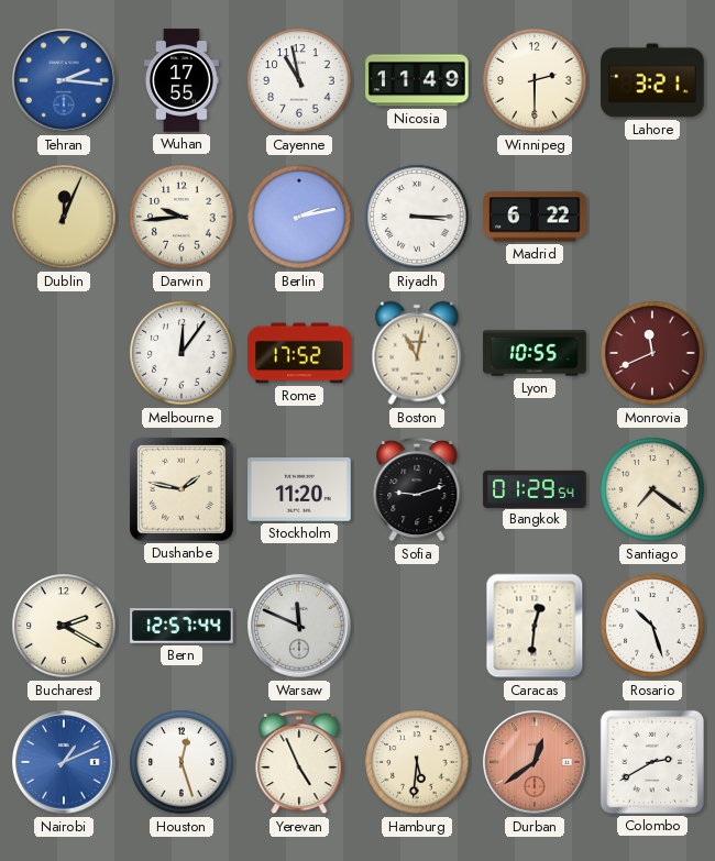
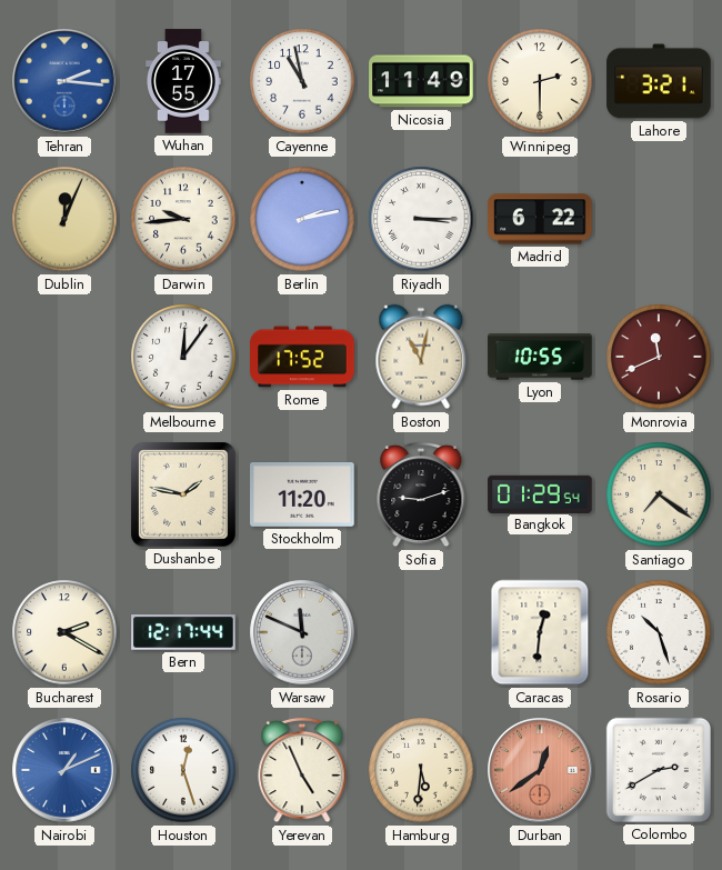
Bern: 12:57 -> 12:17
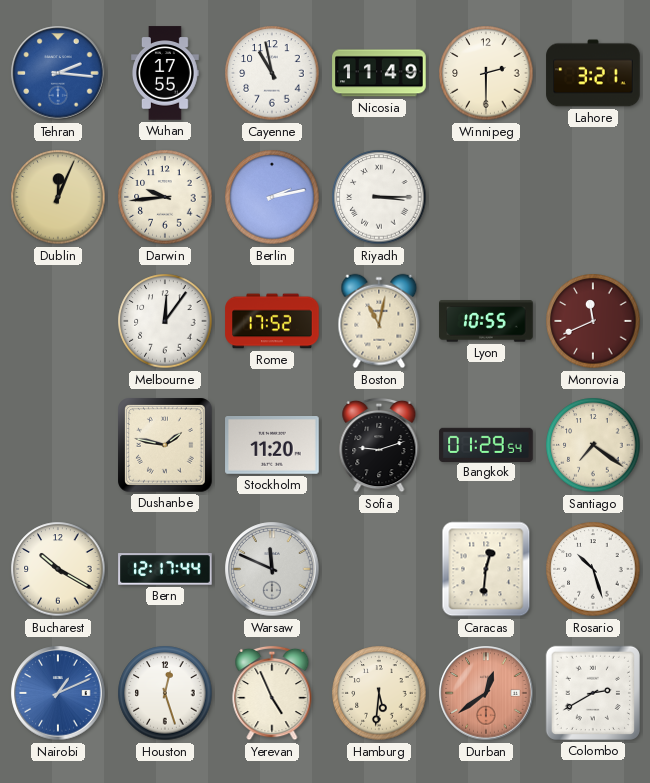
Madrid: 6:22 -> none
Bucharest: 2:20 -> 10:20
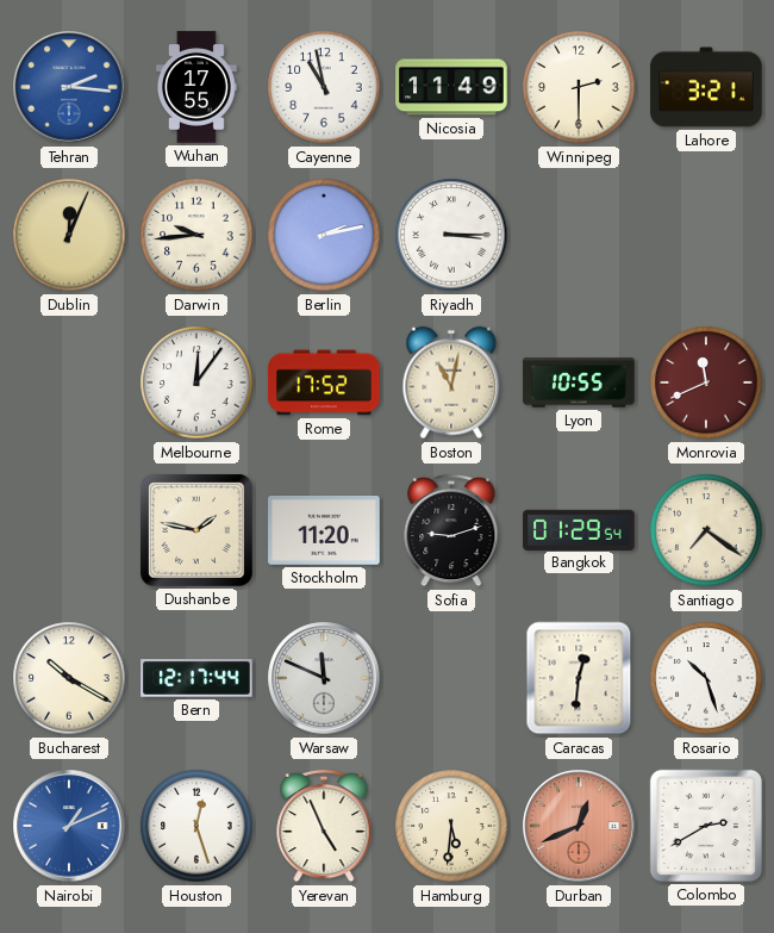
Durban: 12:39 -> 12:41
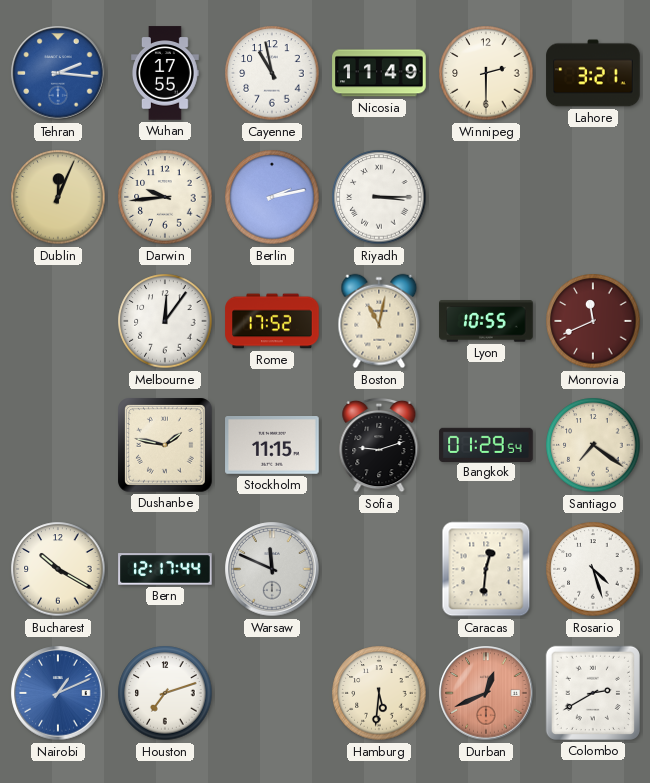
Stockholm: 11:20 -> 11:15
Rosario: 10:27 -> 4:27
Houston: 12:27 -> 7:12
Yerevan: 4:56 -> none
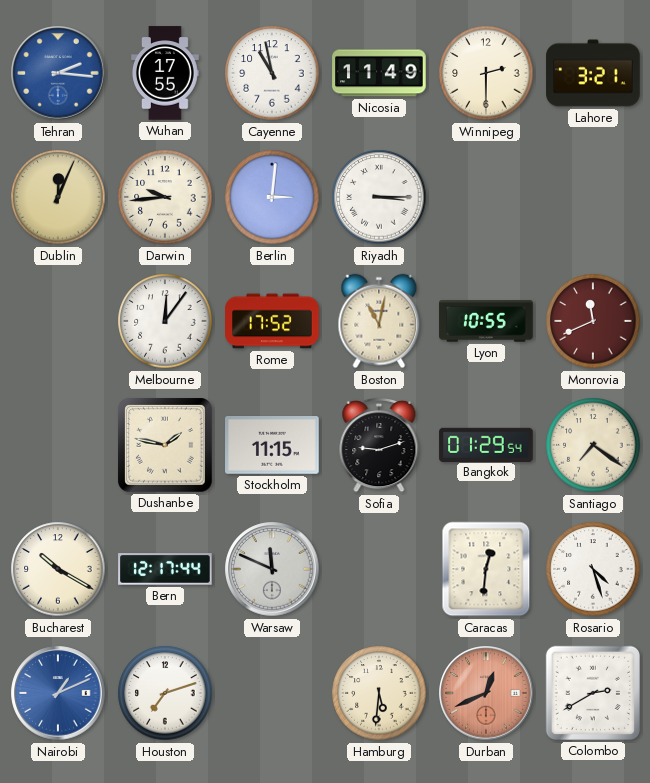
Berlin: 2:13 -> 3:01
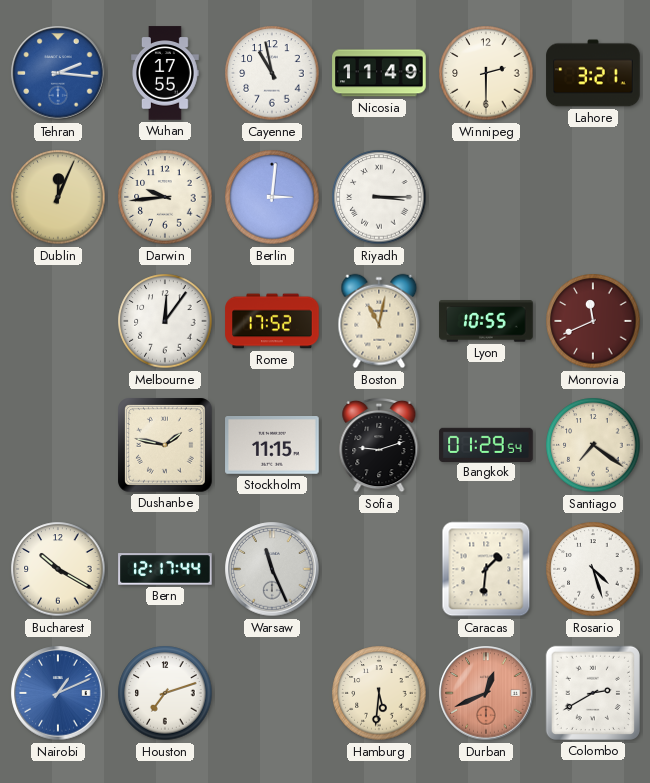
Warsaw: 11:49 -> 11:26
Caracas: 12:31 -> 1:31
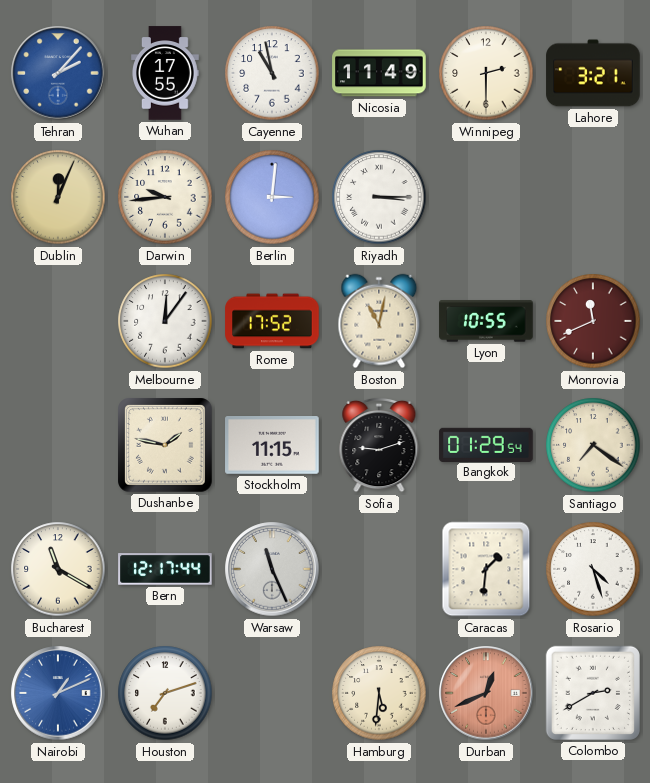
Tehran: 2:16 -> 2:07
Bucharest: 10:20 -> 11:20
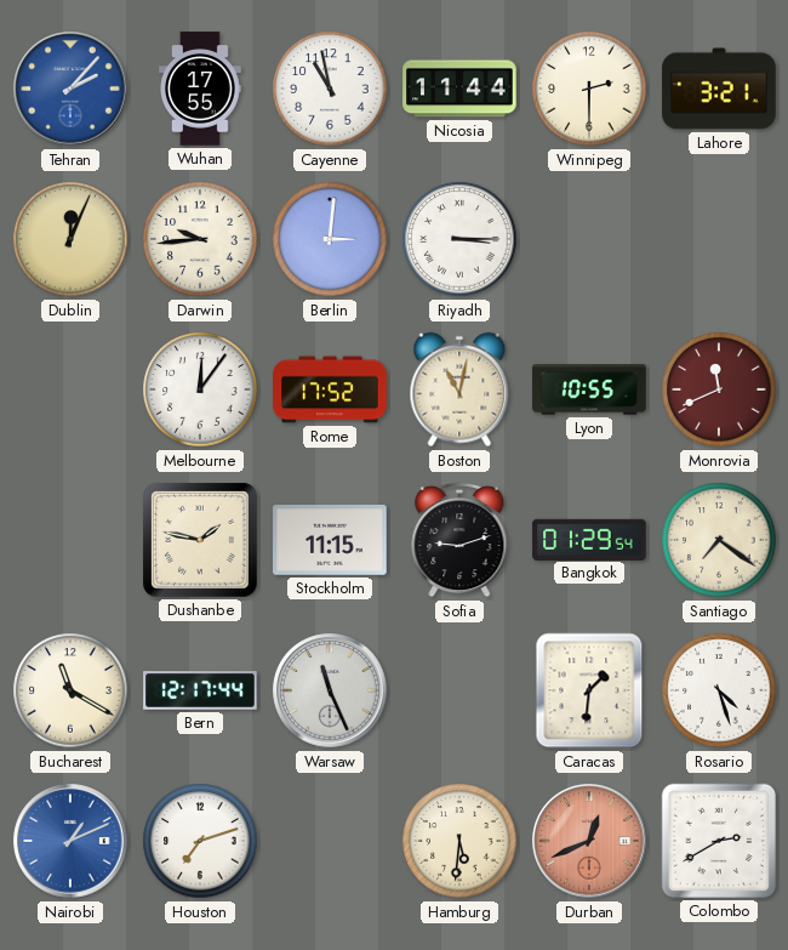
Nicosia: 11:49 -> 11:44
